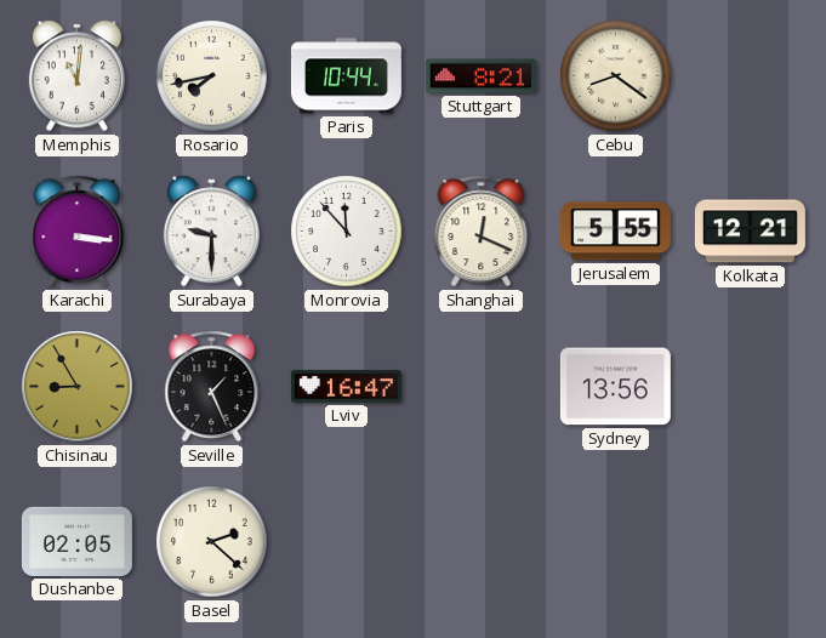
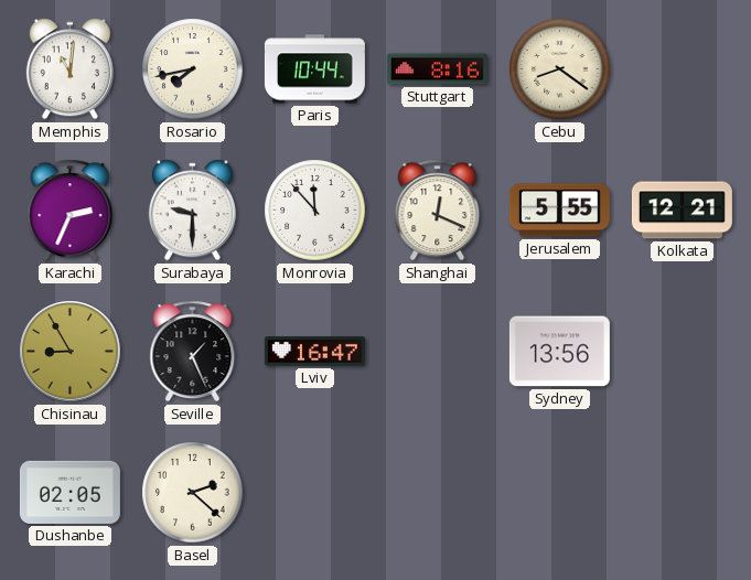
Stuttgart: 8:21 -> 8:16
Karachi: 3:16 -> 2:34
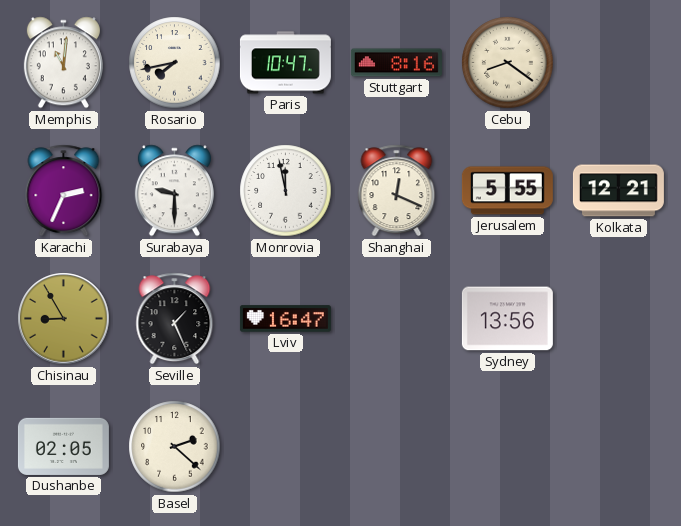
Paris: 10:44 -> 10:47
Monrovia: 11:53 -> 11:58
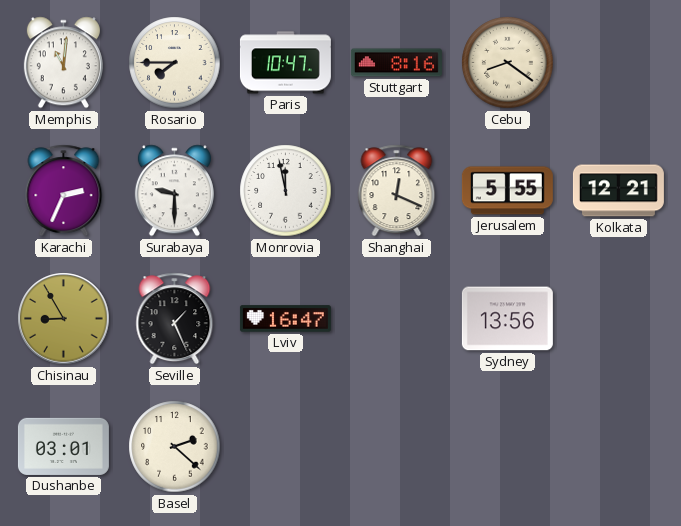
Rosario: 7:43 -> 7:45
Dushanbe: 02:05 -> 03:01
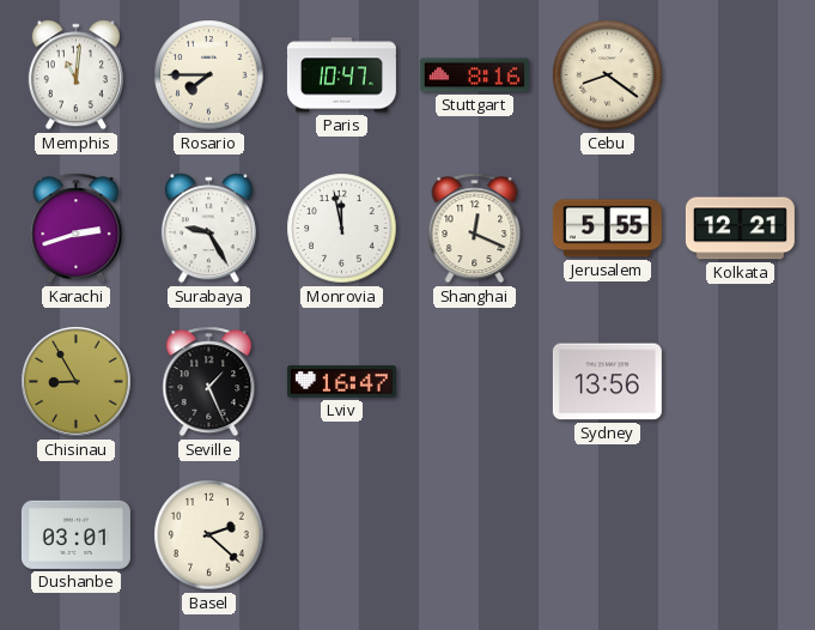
Karachi: 2:34 -> 2:42
Surabaya: 9:30 -> 9:25
